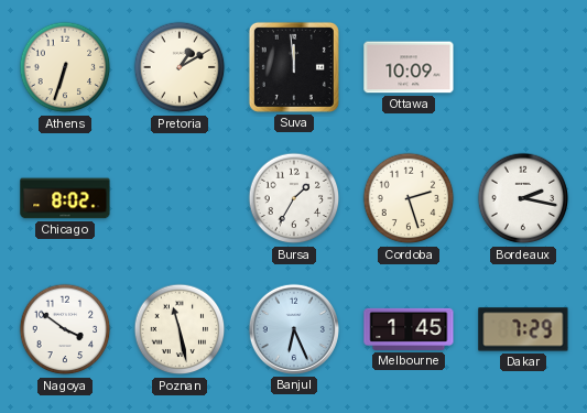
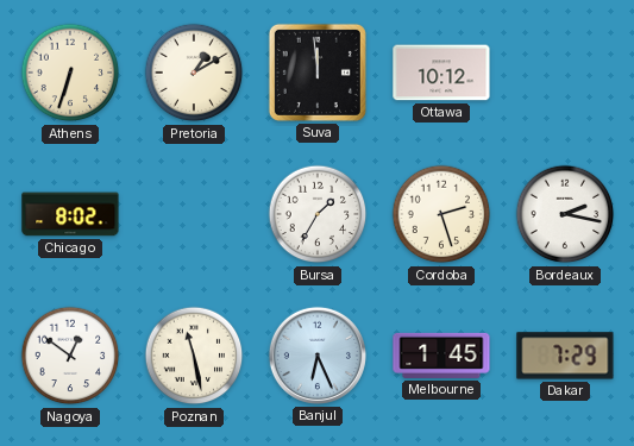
Ottawa: 10:09 -> 10:12
Nagoya: 3:51 -> 12:51
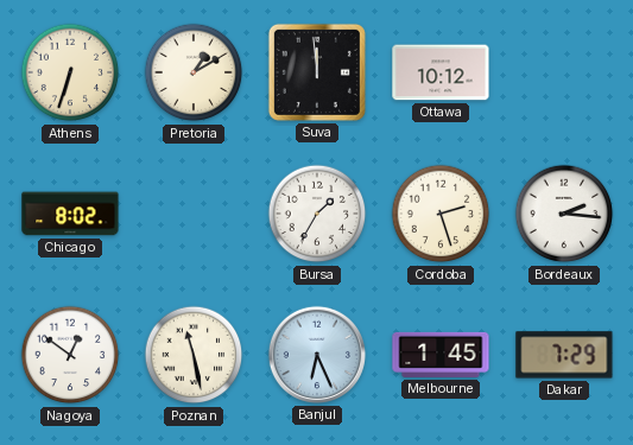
Bordeaux: 2:17 -> 2:16
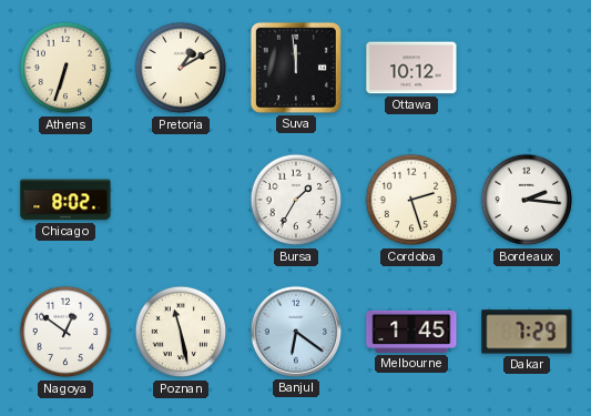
Banjul: 6:26 -> 6:21
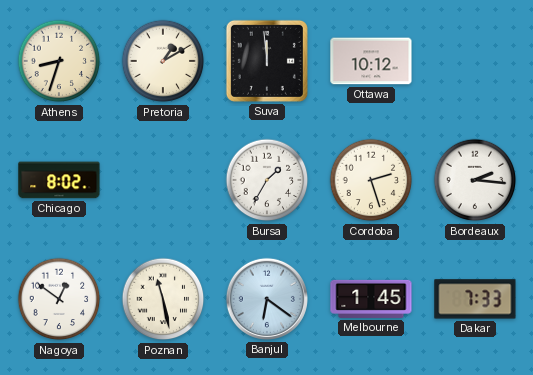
Athens: 6:33 -> 8:33
Dakar: 7:29 -> 7:33
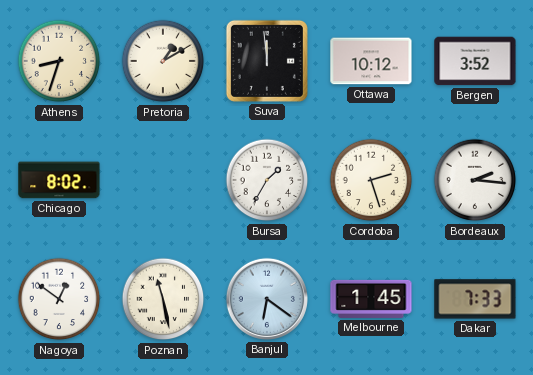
Bergen: none -> 3:52
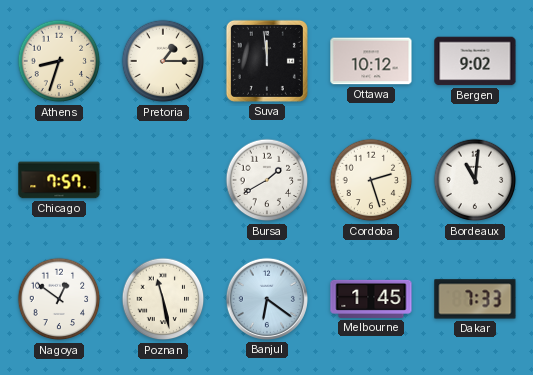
Pretoria: 1:10 -> 1:15
Bergen: 3:52 -> 9:02
Chicago: 8:02 -> 7:57
Bursa: 1:35 -> 1:40
Bordeaux: 2:16 -> 11:01
